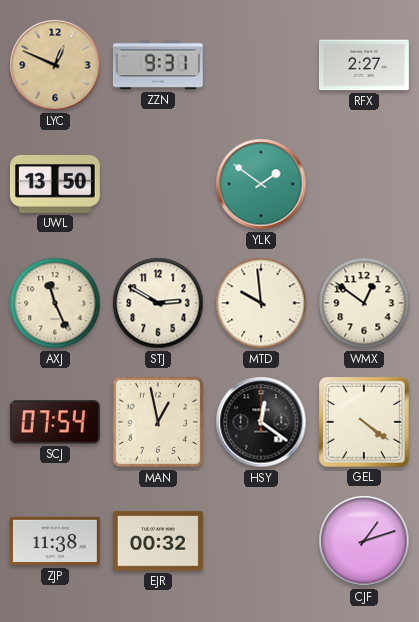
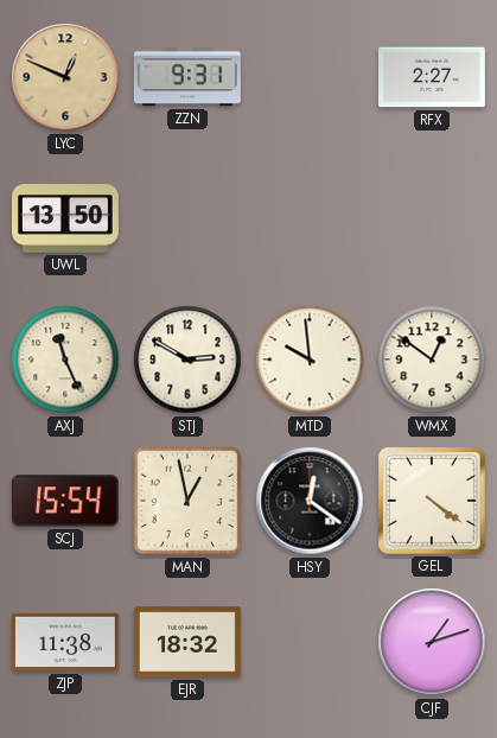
YLK: 1:51 -> none
SCJ: 07:54 -> 15:54
EJR: 00:32 -> 18:32
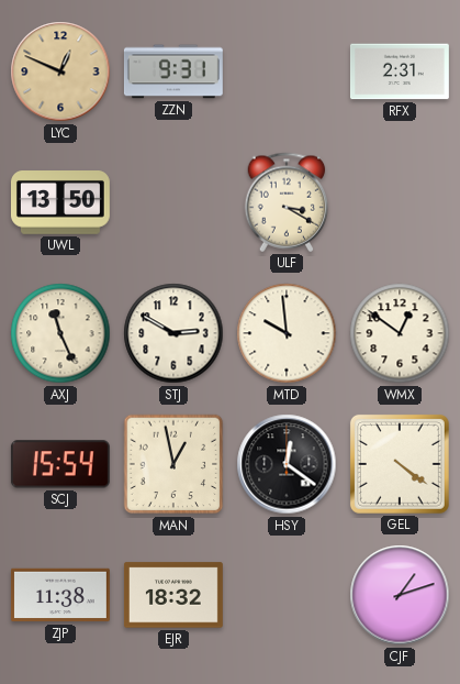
RFX: 2:27 -> 2:31
ULF: none -> 3:20
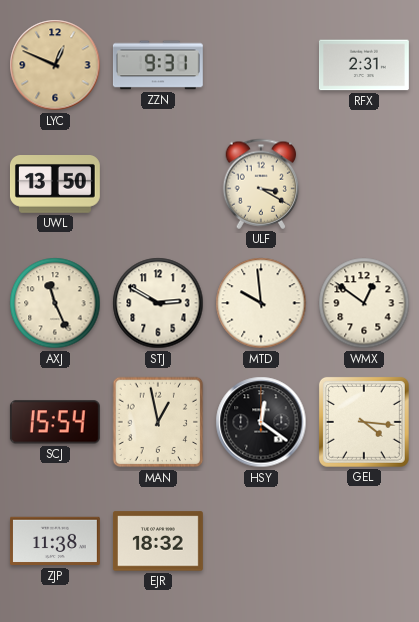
GEL: 4:21 -> 4:16
CJF: 1:12 -> none
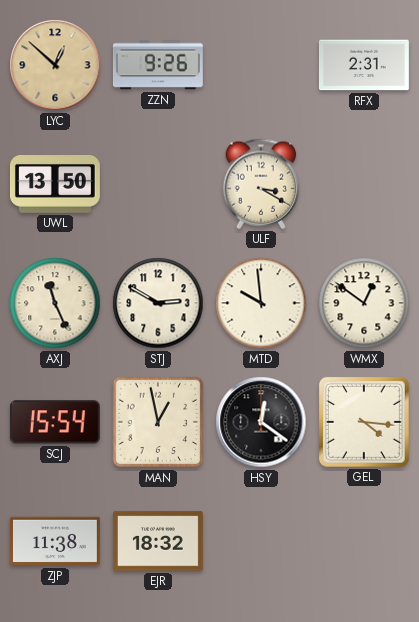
LYC: 12:49 -> 12:52
ZZN: 9:31 -> 9:26
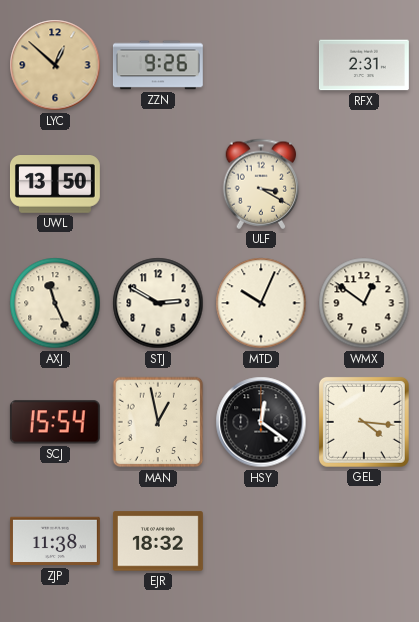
MTD: 9:59 -> 10:04
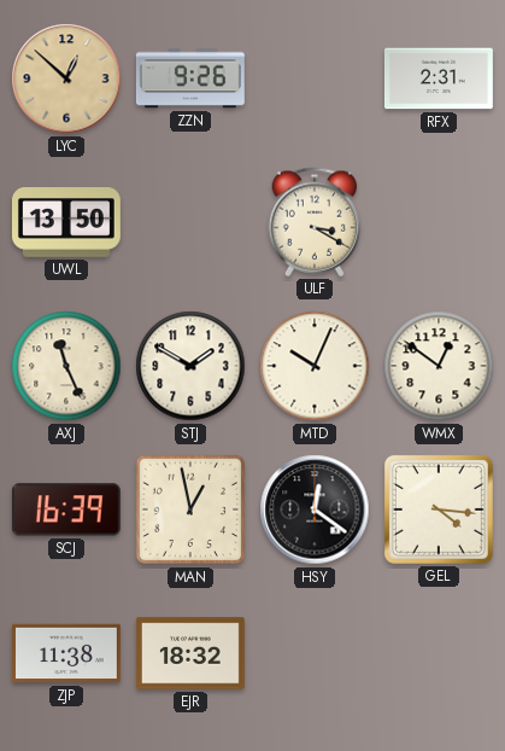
STJ: 2:50 -> 1:50
SCJ: 15:54 -> 16:39
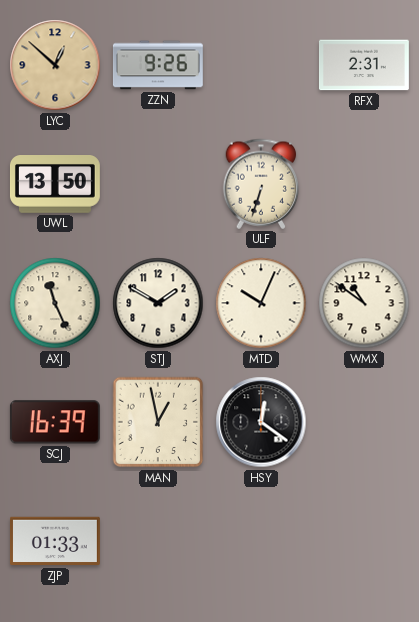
ULF: 3:20 -> 6:33
WMX: 12:51 -> 10:51
GEL: 4:16 -> none
ZJP: 11:38 -> 01:33
EJR: 18:32 -> none
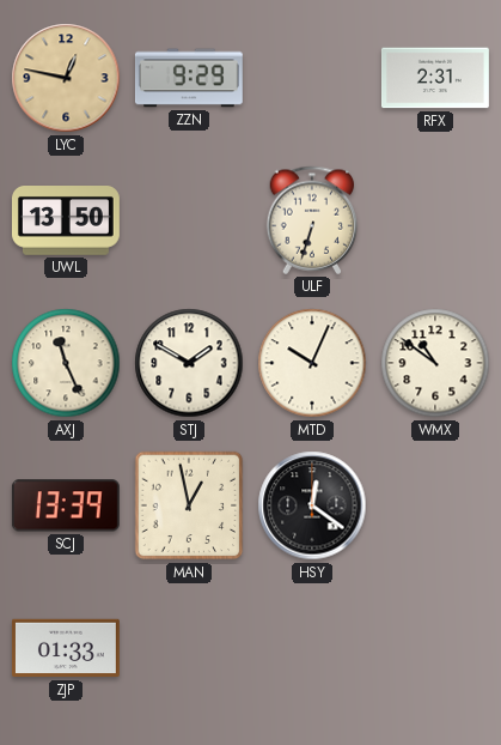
LYC: 12:52 -> 12:47
ZZN: 9:26 -> 9:29
SCJ: 16:39 -> 13:39
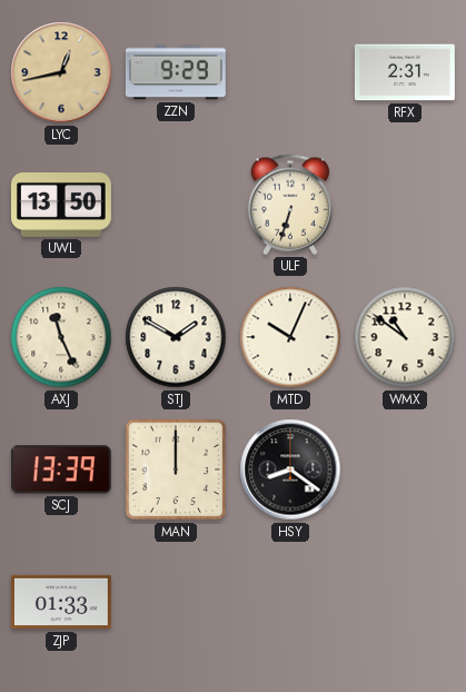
LYC: 12:47 -> 12:43
MAN: 12:58 -> 12:00
HSY: 12:21 -> 8:21
